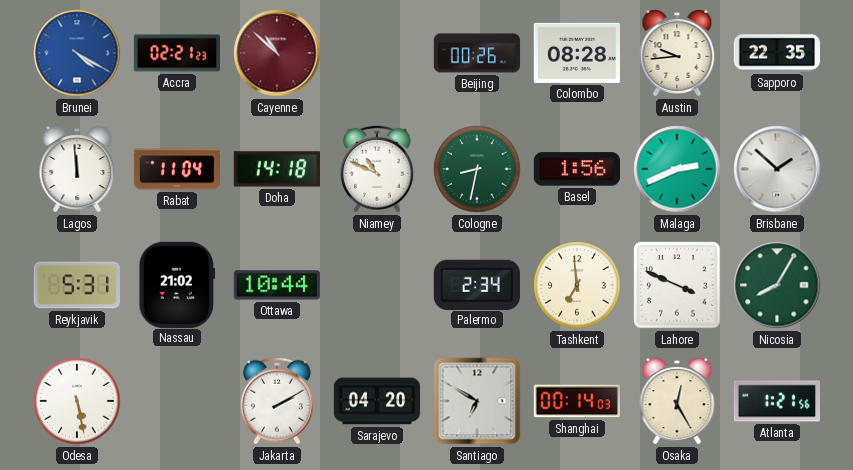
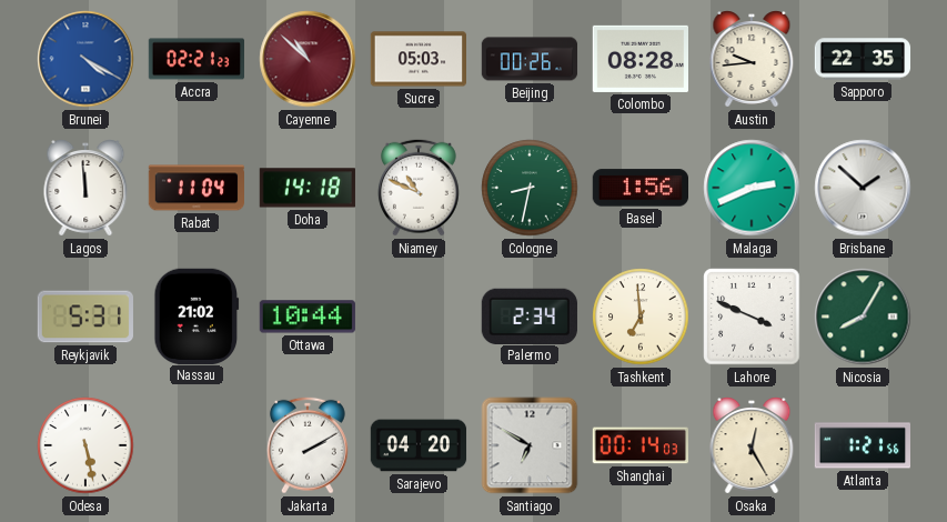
Sucre: none -> 05:03
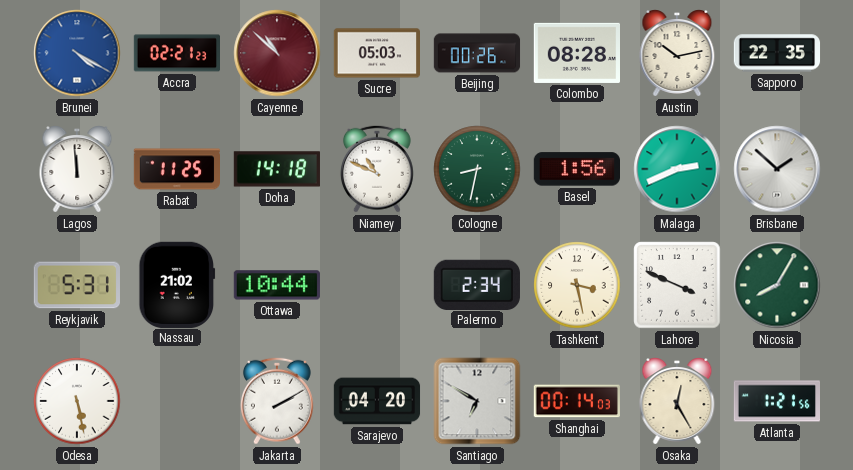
Austin: 9:44 -> 10:13
Rabat: 11:04 -> 11:25
Tashkent: 6:59 -> 3:28
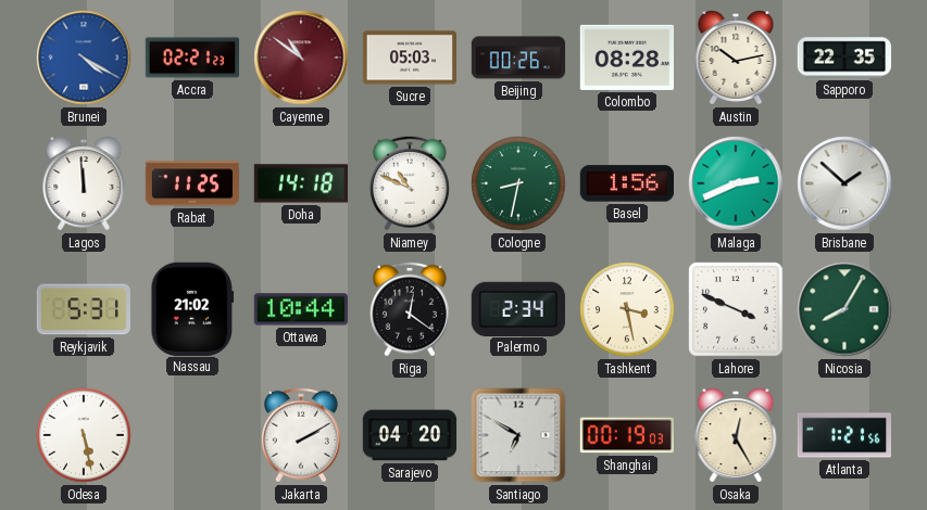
Cayenne: 10:52 -> 10:51
Riga: none -> 12:21
Shanghai: 00:14 -> 00:19
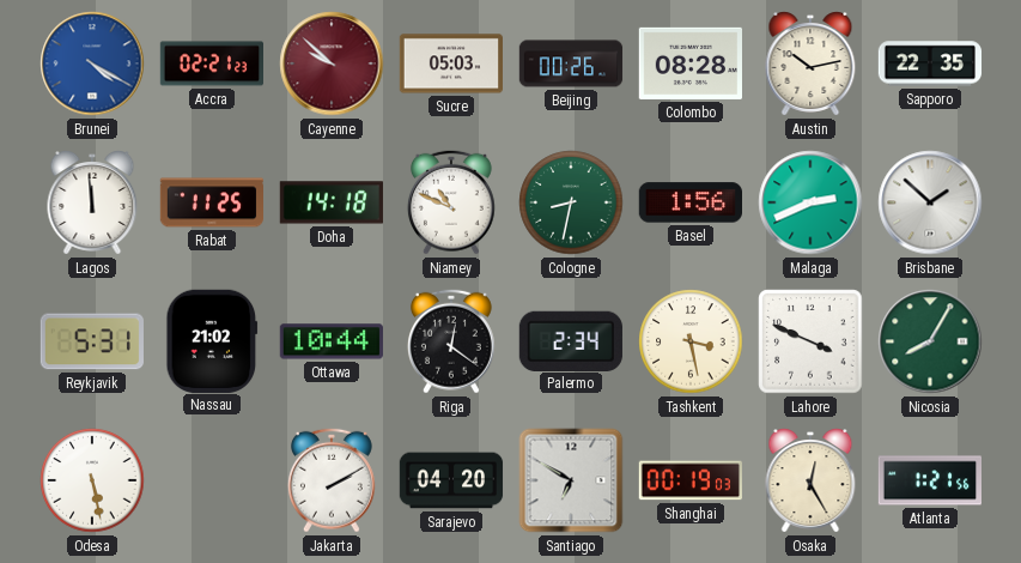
Cayenne: 10:51 -> 9:52
